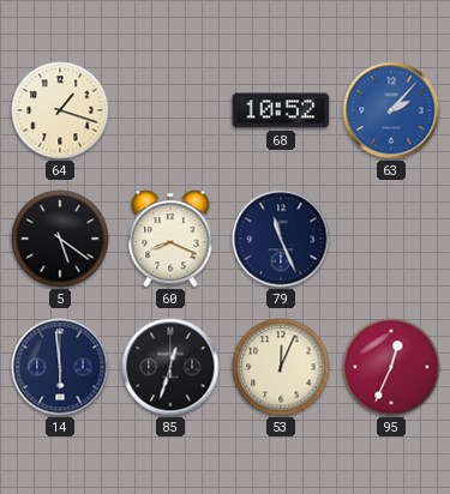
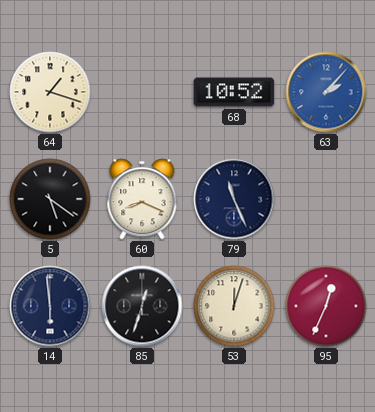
53: 12:04 -> 12:03
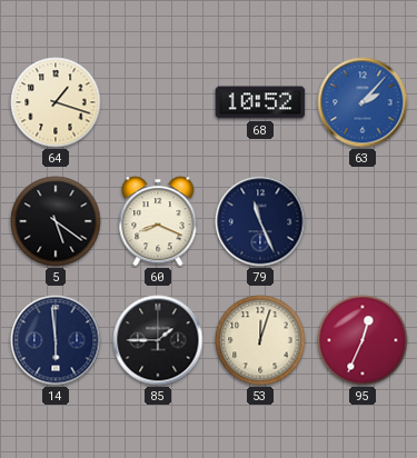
85: 12:33 -> 1:45
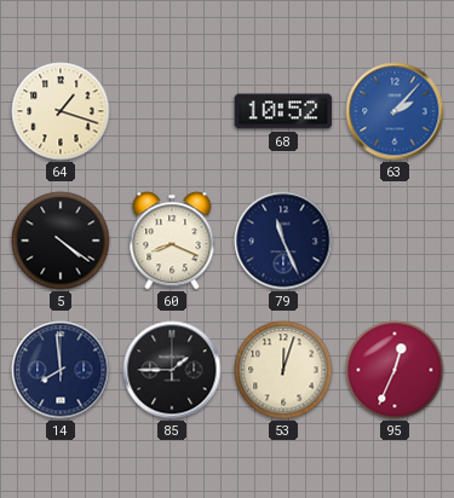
5: 5:21 -> 4:21
14: 5:59 -> 7:59
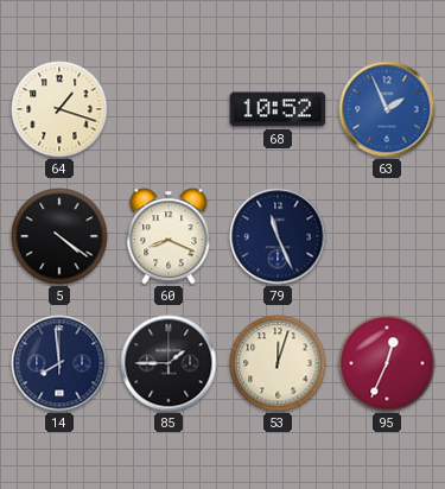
63: 2:07 -> 1:56
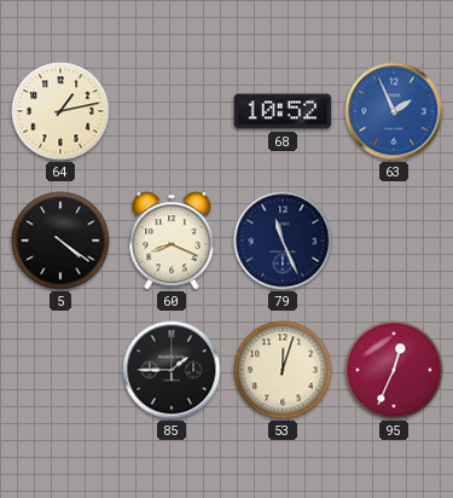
64: 1:18 -> 1:13
14: 7:59 -> none
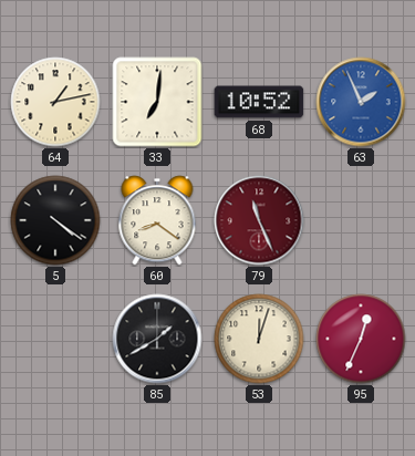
33: none -> 7:01
60: 8:19 -> 8:21
79 dial: navy -> burgundy
85: 1:45 -> 1:40
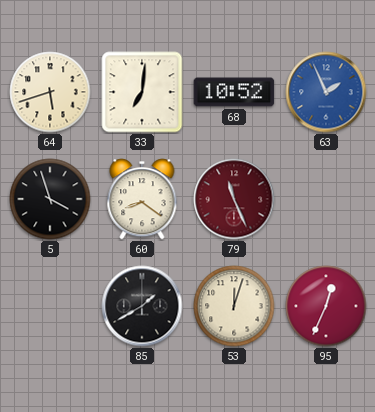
64: 1:13 -> 5:42
5: 4:21 -> 3:57
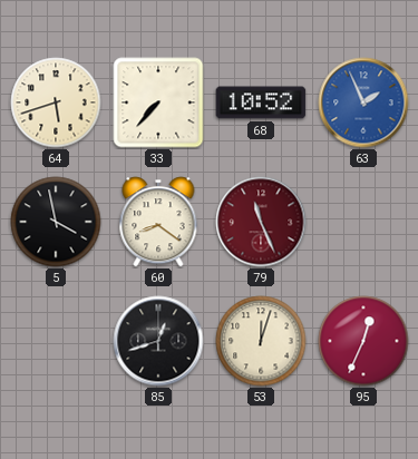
33: 7:01 -> 7:37
5: 3:57 -> 3:58
85: 1:40 -> 12:42
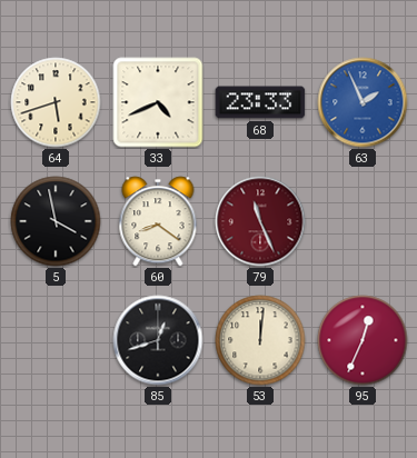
33: 7:37 -> 4:41
68: 10:52 -> 23:33
53: 12:03 -> 12:01
